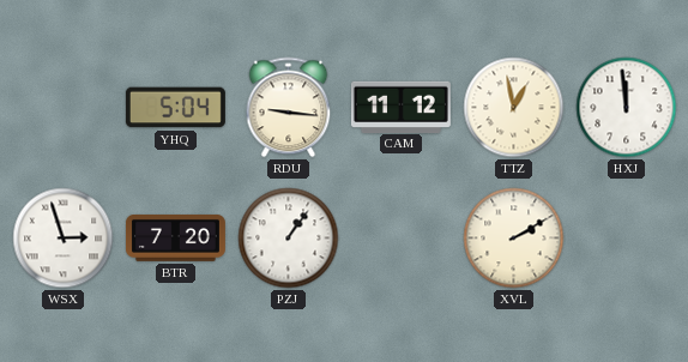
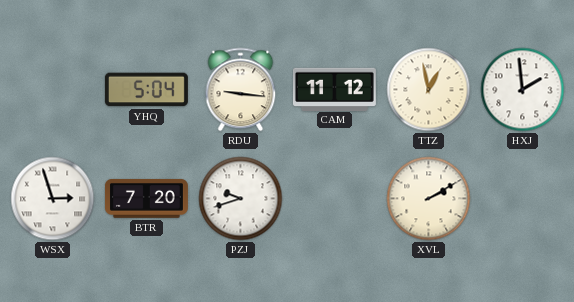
HXJ: 11:59 -> 1:59
PZJ: 1:06 -> 9:42
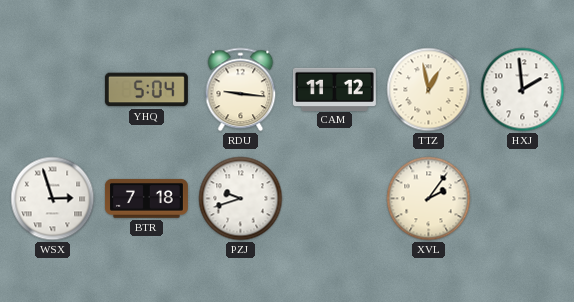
BTR: 7:20 -> 7:18
XVL: 2:10 -> 2:06
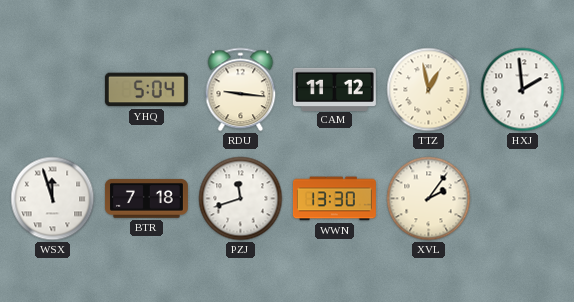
WSX: 2:57 -> 11:57
PZJ: 9:42 -> 11:42
WWN: none -> 13:30
